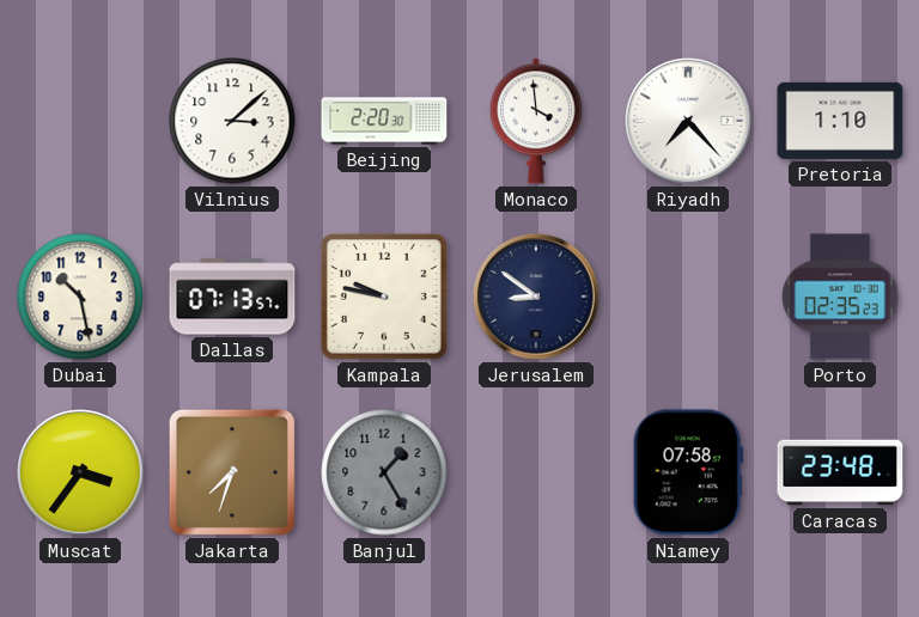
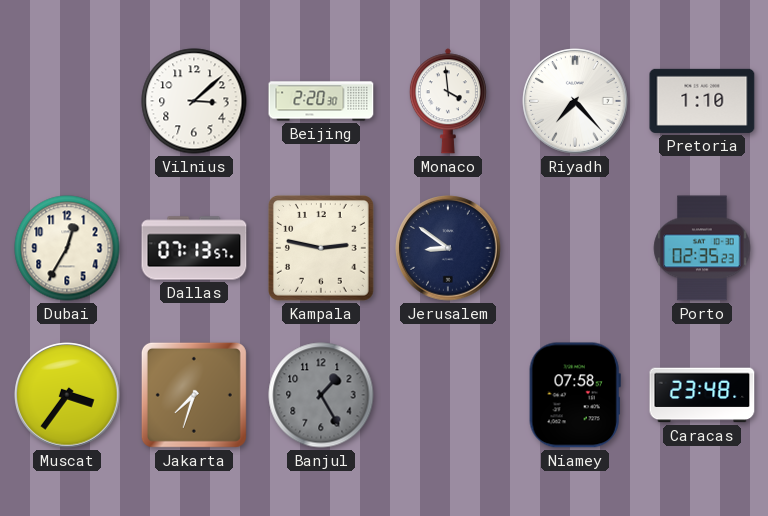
Dubai: 10:28 -> 12:35
Kampala: 9:47 -> 2:47
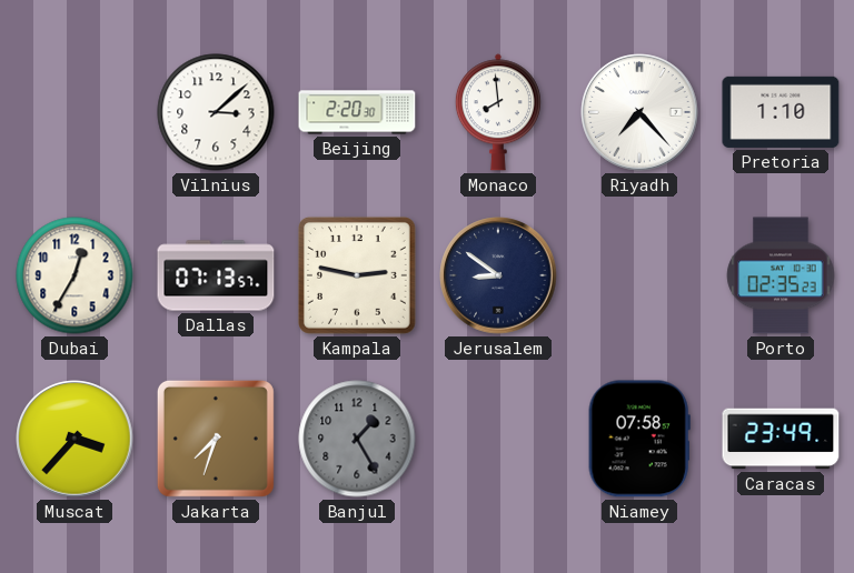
Monaco: 3:59 -> 7:59
Muscat: 3:36 -> 3:37
Caracas: 23:48 -> 23:49
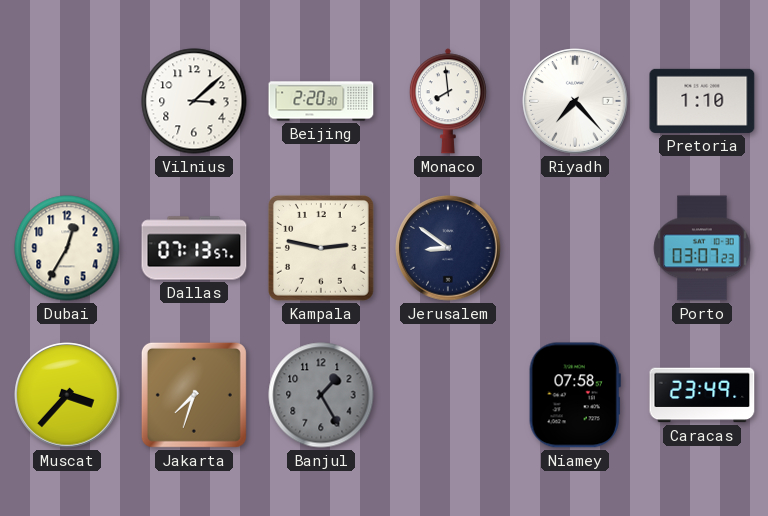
Porto: 02:35 -> 03:07
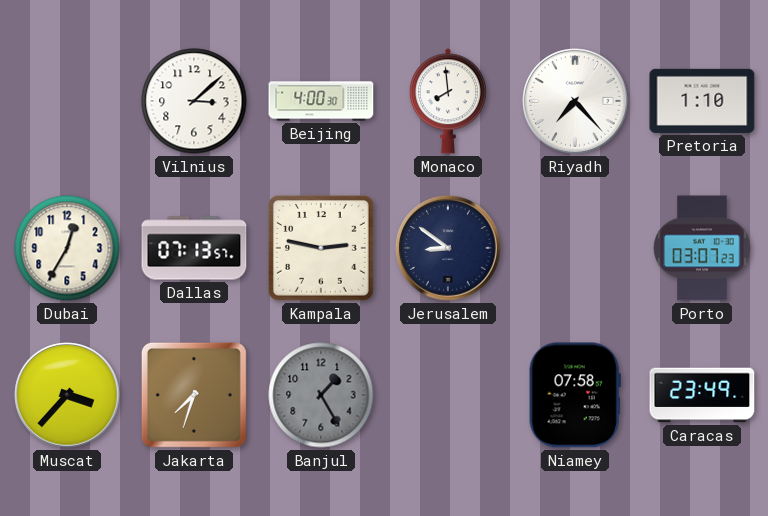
Beijing: 2:20 -> 4:00
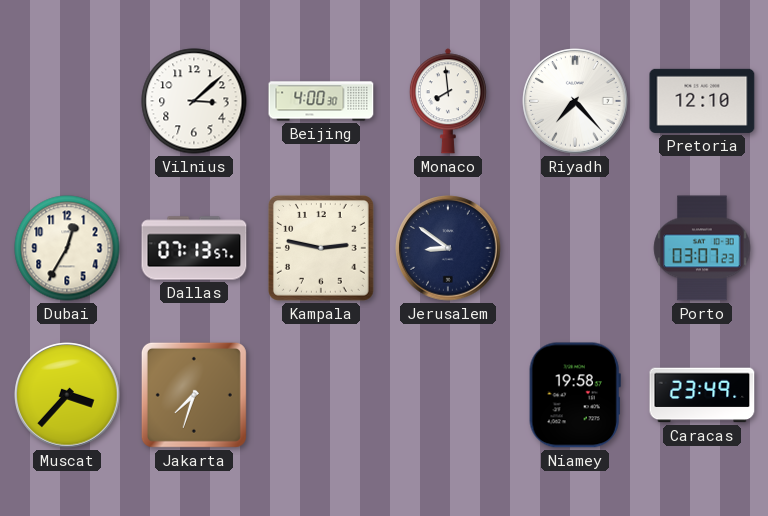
Pretoria: 1:10 -> 12:10
Banjul: 1:25 -> none
Niamey: 07:58 -> 19:58
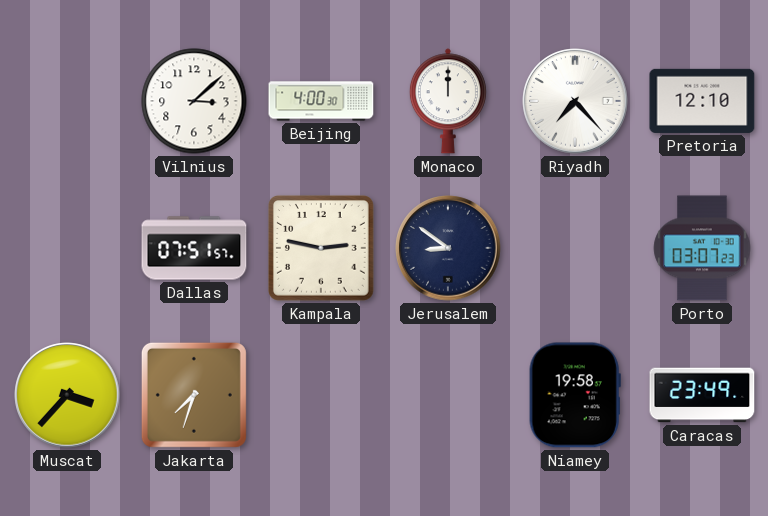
Monaco: 7:59 -> 12:00
Dubai: 12:35 -> none
Dallas: 07:13 -> 07:51
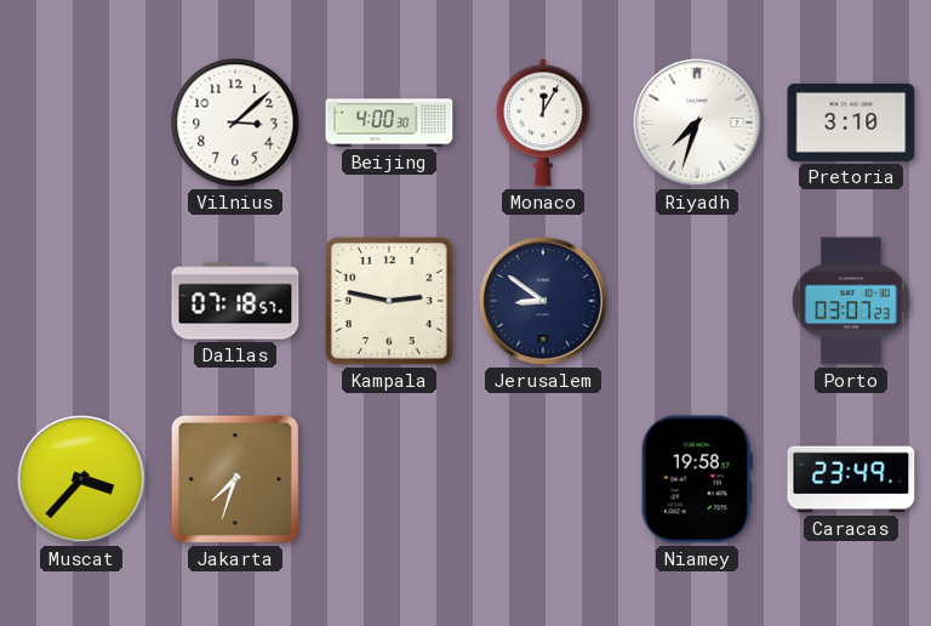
Monaco: 12:00 -> 12:05
Riyadh: 7:23 -> 7:33
Pretoria: 12:10 -> 3:10
Dallas: 07:51 -> 07:18
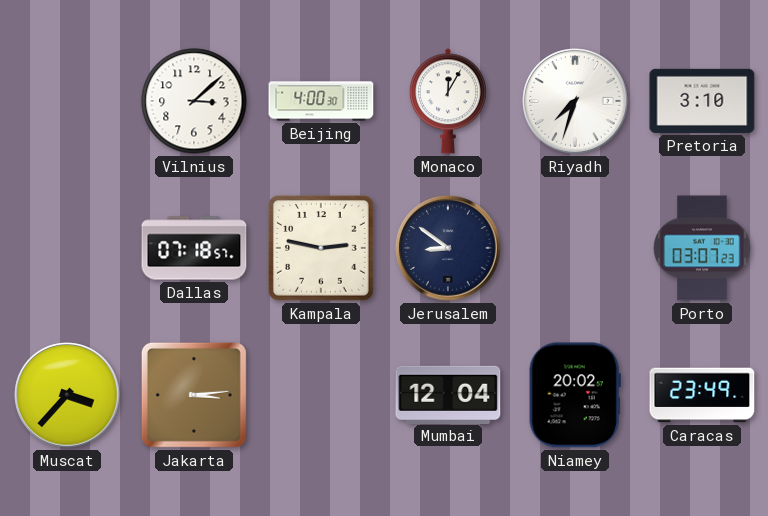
Jakarta: 7:33 -> 3:14
Mumbai: none -> 12:04
Niamey: 19:58 -> 20:02
